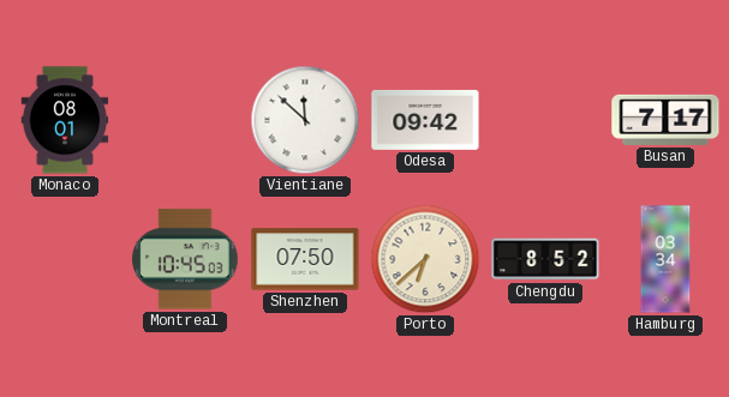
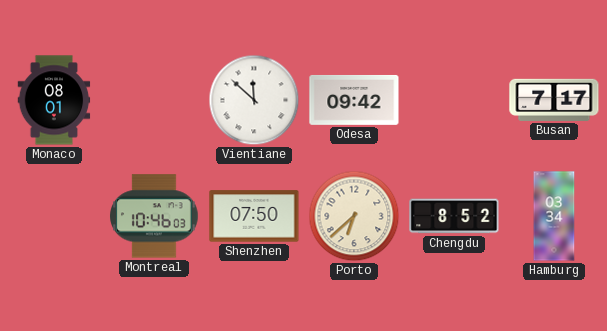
Montreal: 10:45 -> 10:46
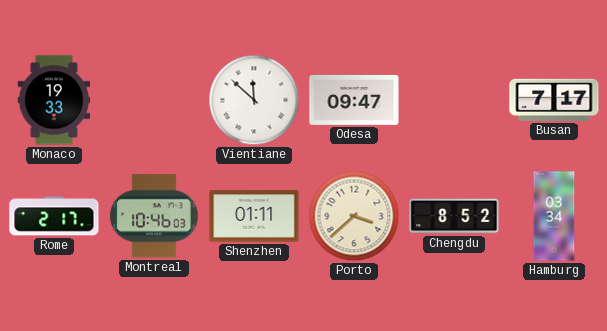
Monaco: 08:01 -> 19:33
Odesa: 09:42 -> 09:47
Rome: none -> 2:17
Shenzhen: 07:50 -> 01:11
Porto: 6:38 -> 3:38
